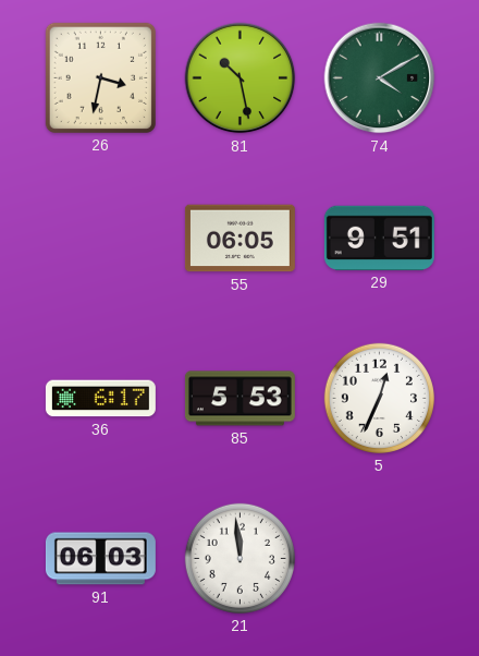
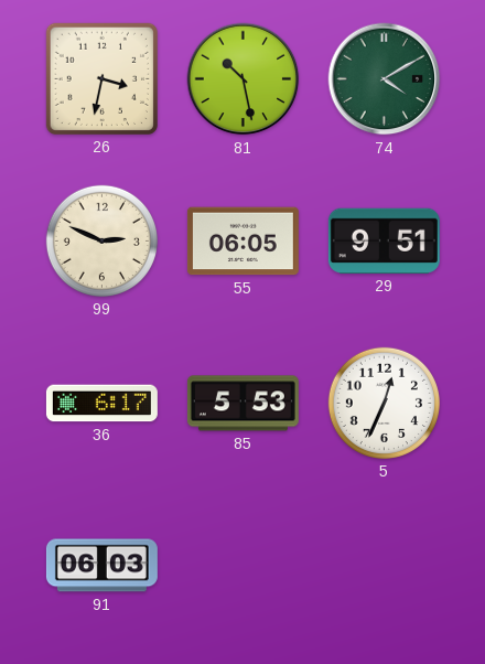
99: none -> 2:49
21: 11:59 -> none
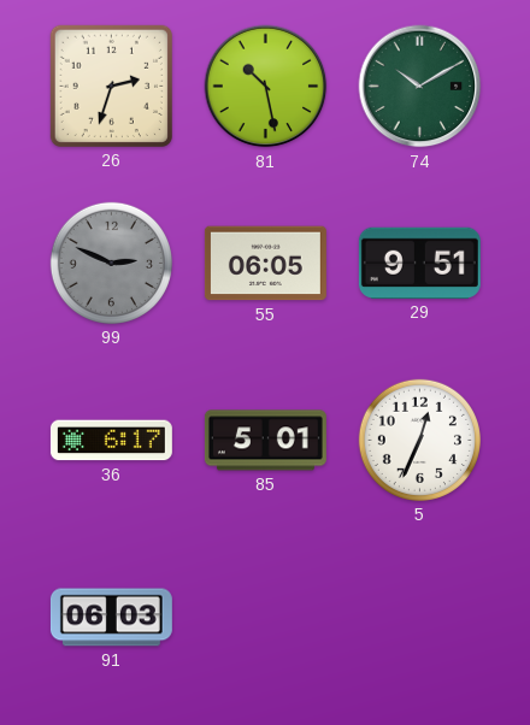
26: 3:32 -> 2:33
74: 4:10 -> 10:10
99 dial: cream -> grey
85: 5:53 -> 5:01
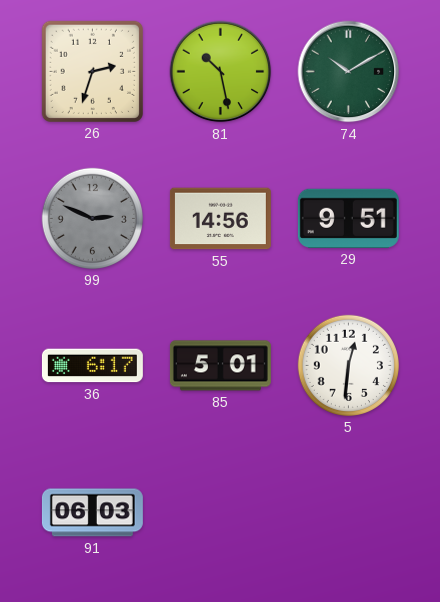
55: 06:05 -> 14:56
5: 12:34 -> 12:31
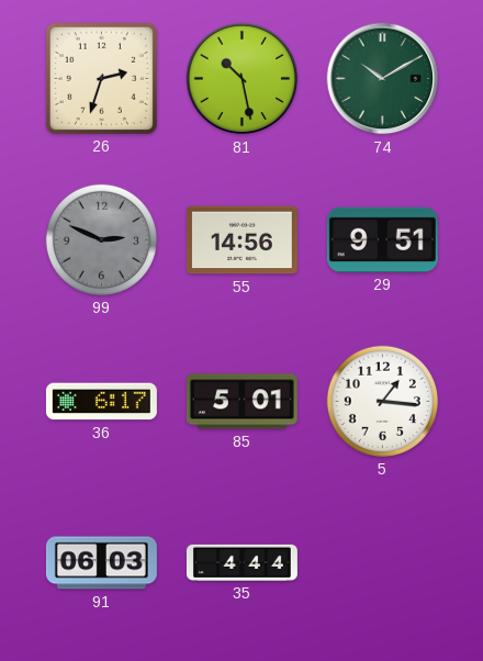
5: 12:31 -> 1:16
35: none -> 4:44
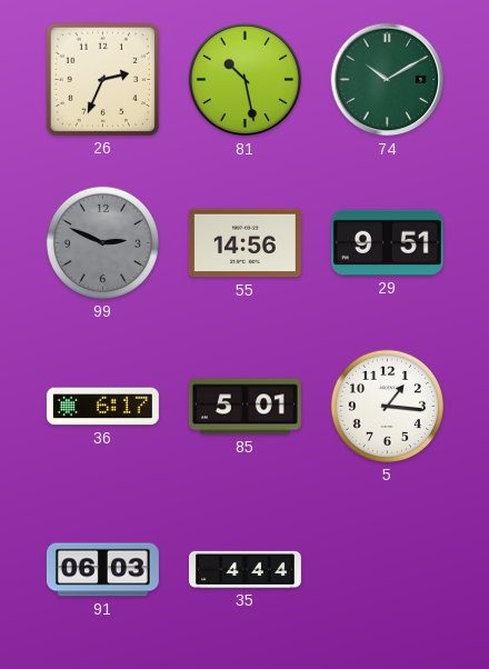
26: 2:33 -> 2:34
